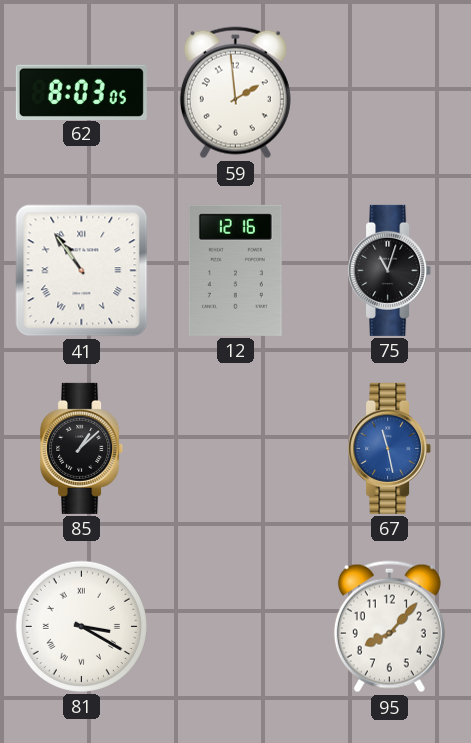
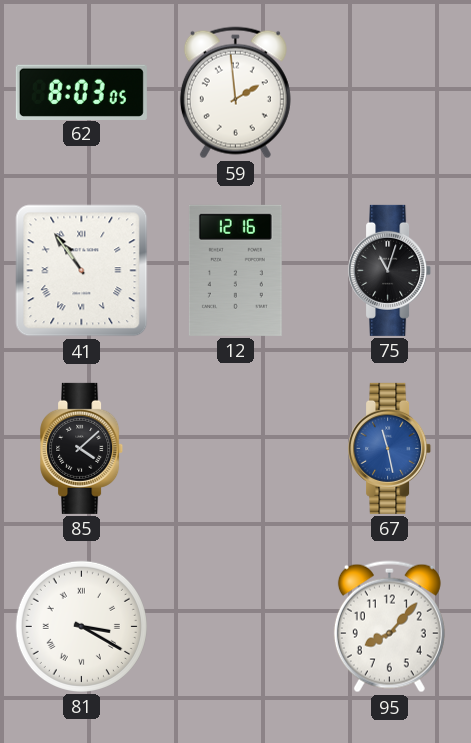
85: 1:08 -> 4:08
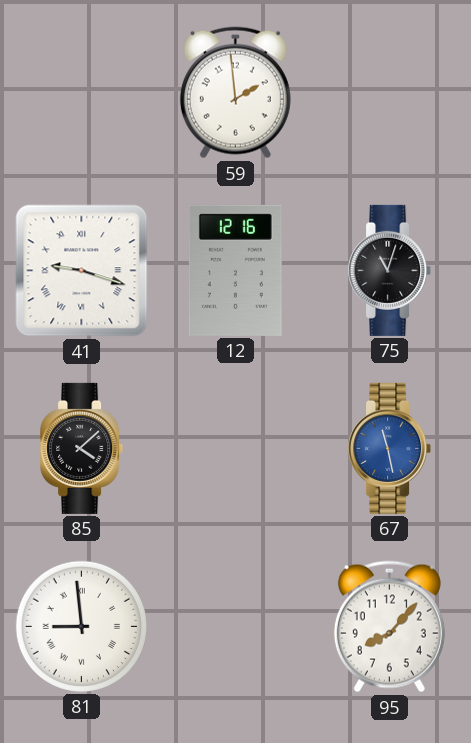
62: 8:03 -> none
41: 10:54 -> 9:18
81: 3:20 -> 8:59
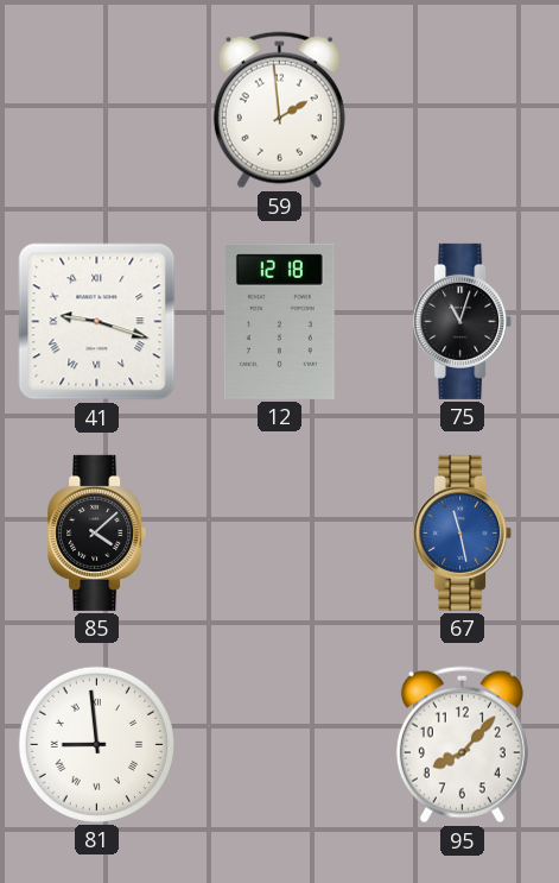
12: 12:16 -> 12:18
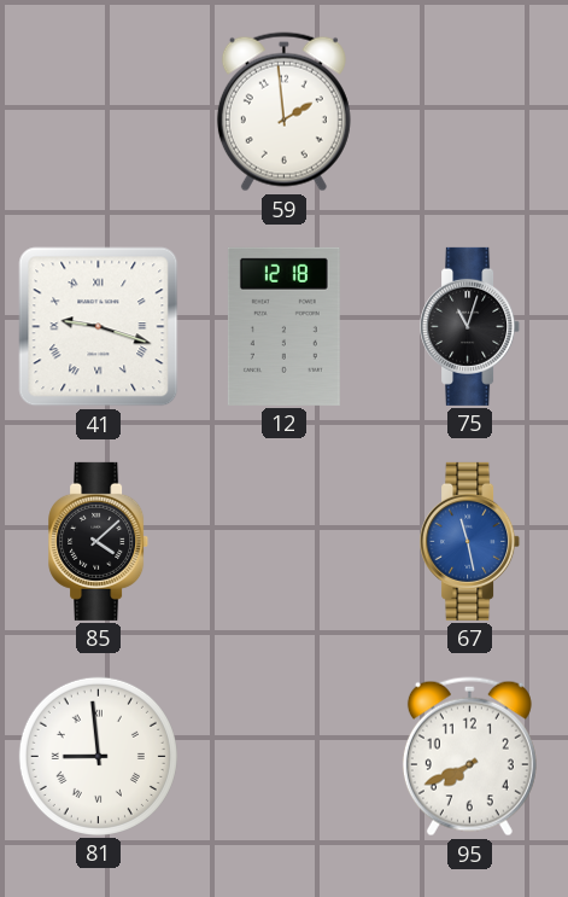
95: 8:07 -> 7:41
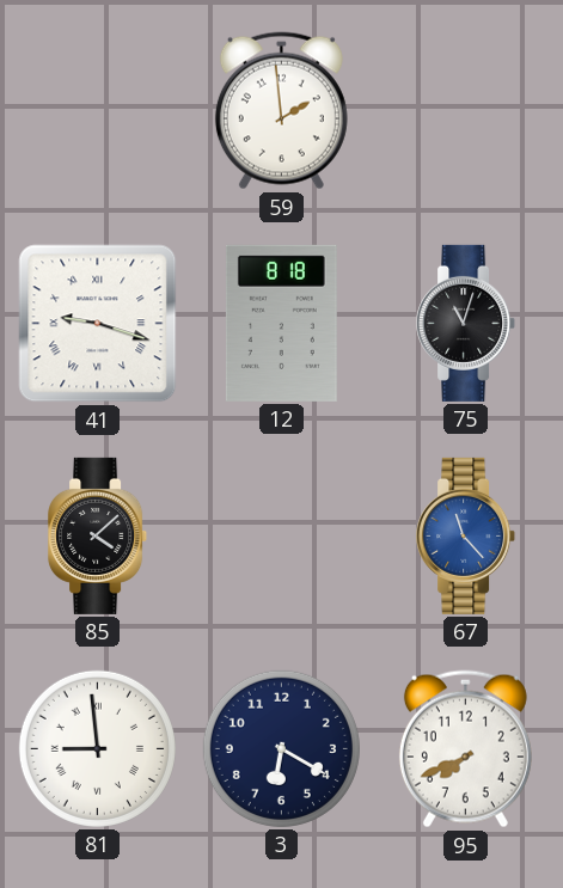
12: 12:18 -> 8:18
67: 11:28 -> 11:23
3: none -> 6:20
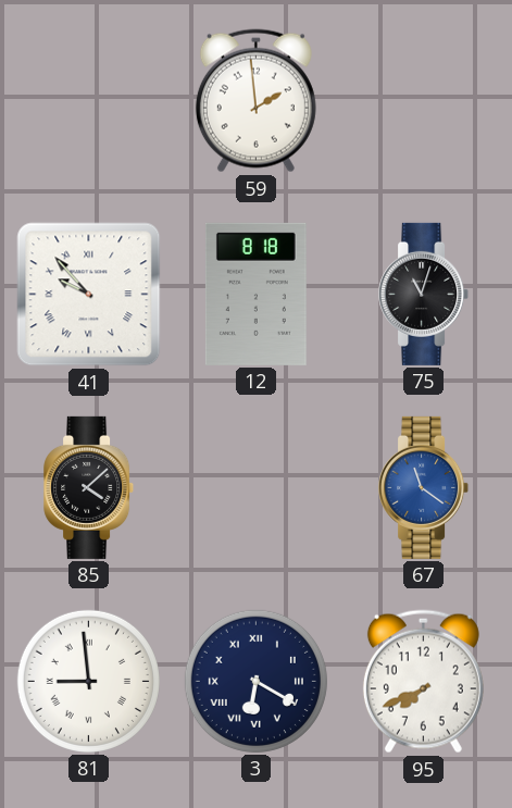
41: 9:18 -> 9:53
67: 11:23 -> 11:21
3 numerals: Arabic -> Roman
